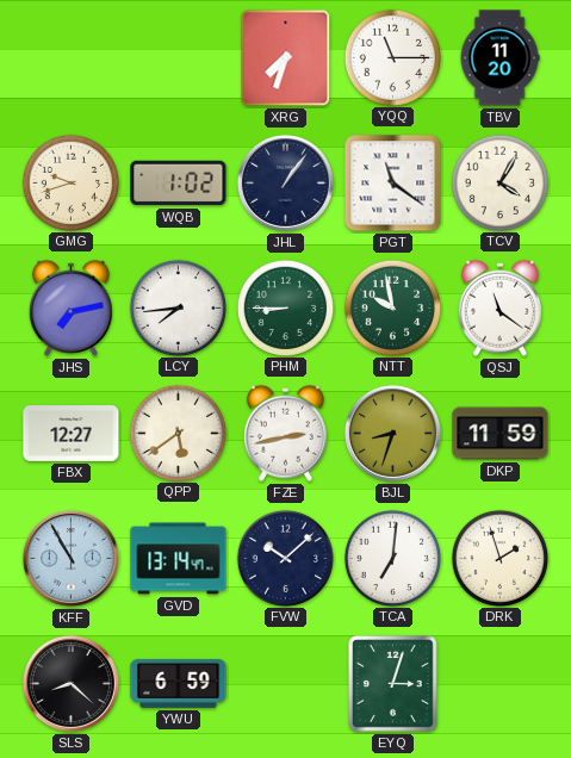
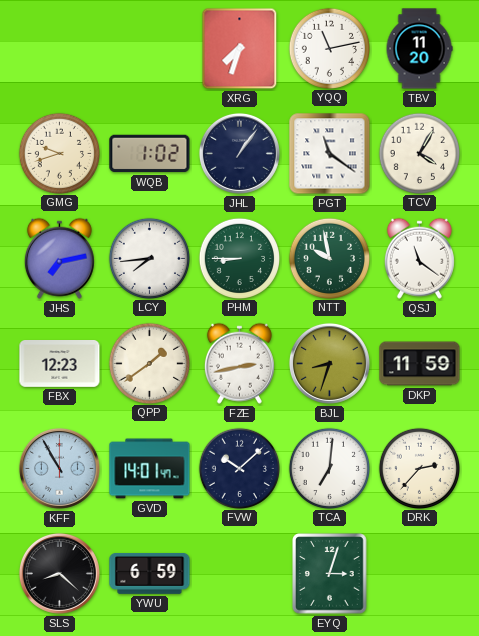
YQQ: 11:15 -> 11:13
FBX: 12:27 -> 12:23
QPP: 5:39 -> 1:39
GVD: 13:14 -> 14:01
DRK: 1:57 -> 2:37
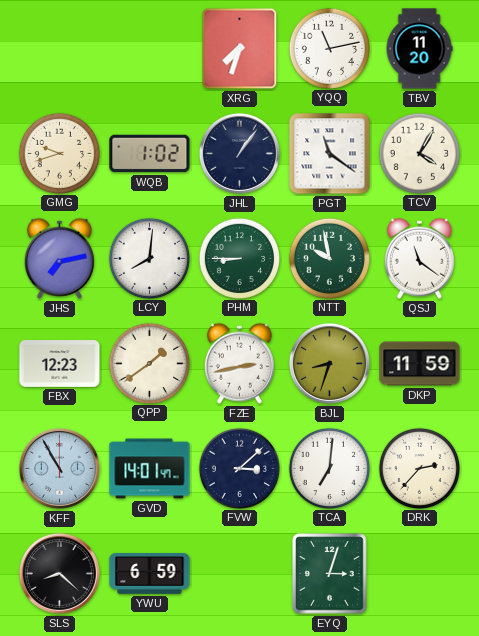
LCY: 7:44 -> 8:01
FVW: 10:08 -> 3:08
